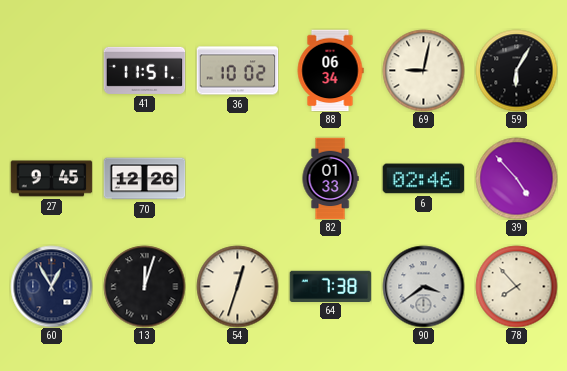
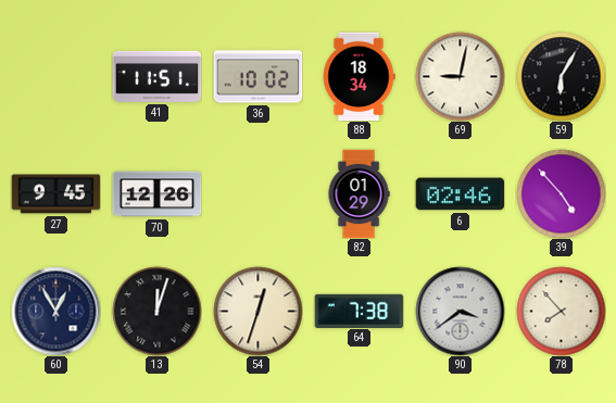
88: 06:34 -> 18:34
82: 01:33 -> 01:29
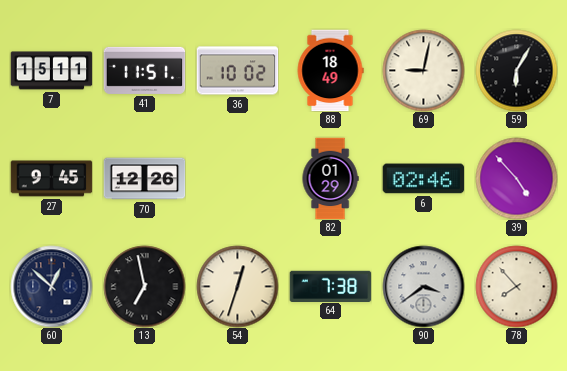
7: none -> 15:11
88: 18:34 -> 18:49
60: 12:55 -> 12:52
13: 12:03 -> 6:58
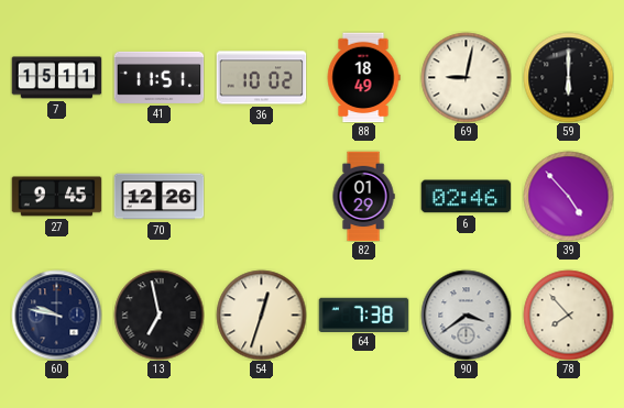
59: 6:05 -> 6:00
60: 12:52 -> 9:47
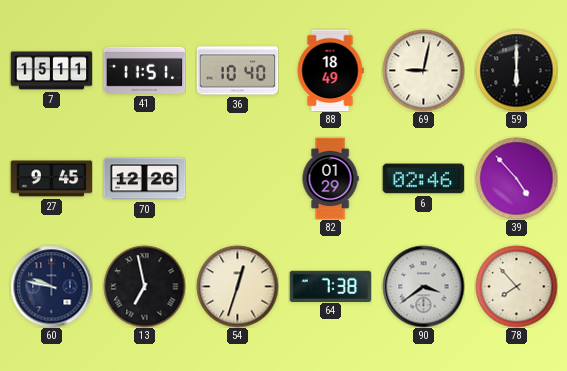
36: 10:02 -> 10:40
